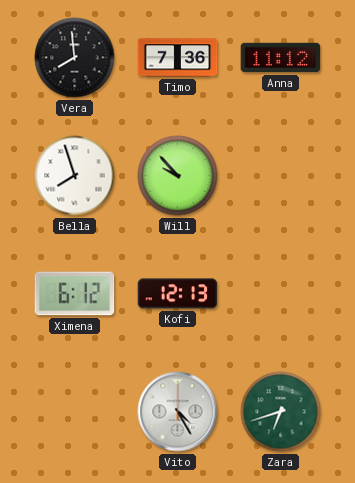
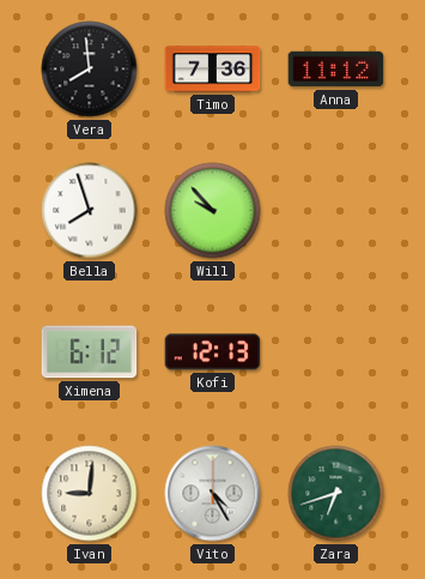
Ivan: none -> 9:01
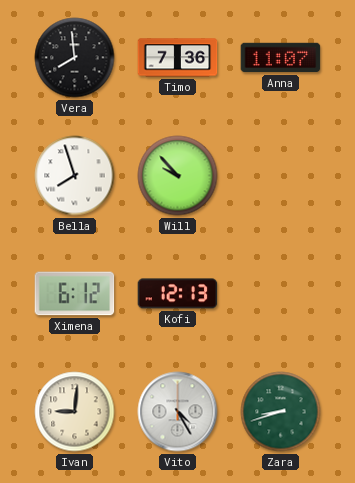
Anna: 11:12 -> 11:07
Zara: 6:42 -> 8:42
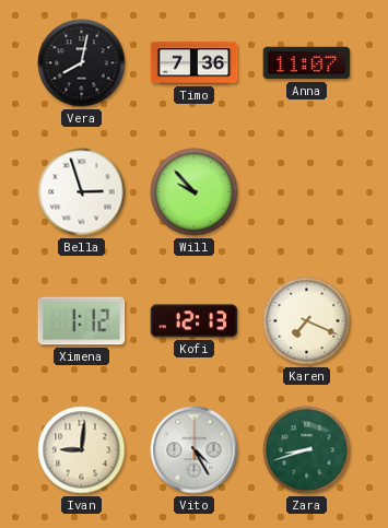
Vera: 7:59 -> 8:02
Bella: 7:57 -> 2:57
Ximena: 6:12 -> 1:12
Karen: none -> 7:19
